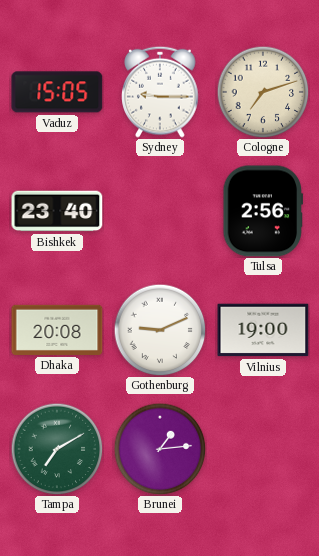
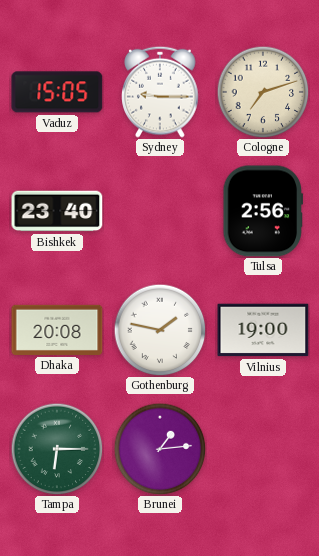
Gothenburg: 9:11 -> 1:47
Tampa: 7:10 -> 6:15
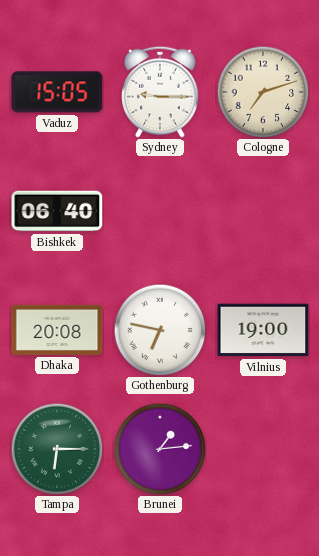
Bishkek: 23:40 -> 06:40
Tulsa: 2:56 -> none
Gothenburg: 1:47 -> 6:47
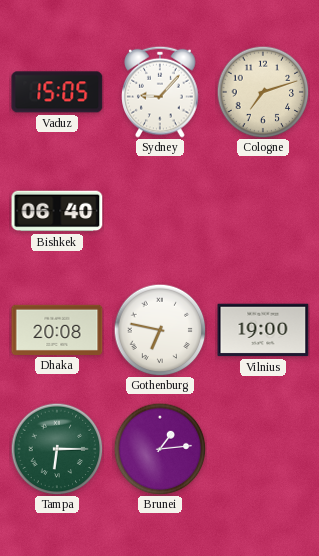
Sydney: 9:15 -> 9:07
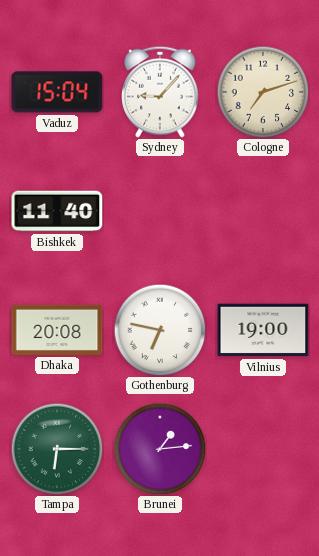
Vaduz: 15:05 -> 15:04
Bishkek: 06:40 -> 11:40
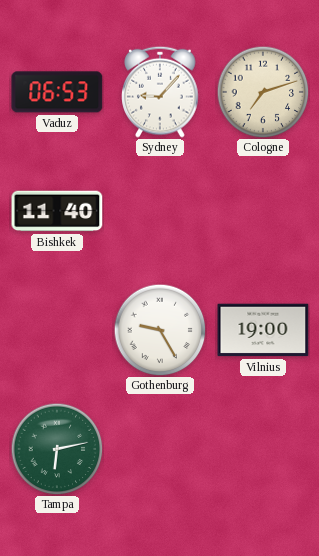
Vaduz: 15:04 -> 06:53
Dhaka: 20:08 -> none
Gothenburg: 6:47 -> 9:25
Tampa: 6:15 -> 6:13
Brunei: 1:14 -> none
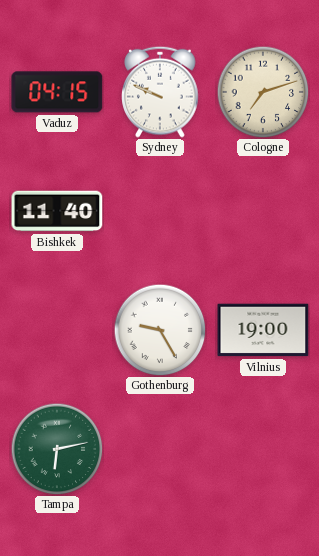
Vaduz: 06:53 -> 04:15
Sydney: 9:07 -> 9:49
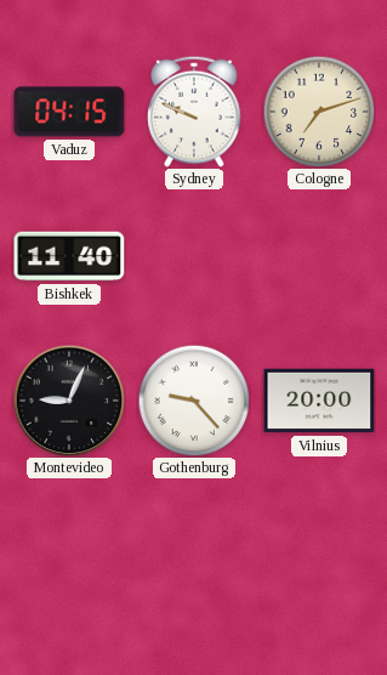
Montevideo: none -> 9:04
Gothenburg: 9:25 -> 9:23
Vilnius: 19:00 -> 20:00
Tampa: 6:13 -> none
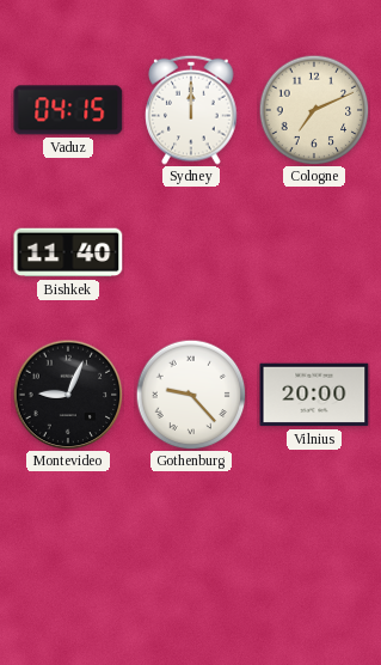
Sydney: 9:49 -> 12:00
Cologne: 7:12 -> 7:11
